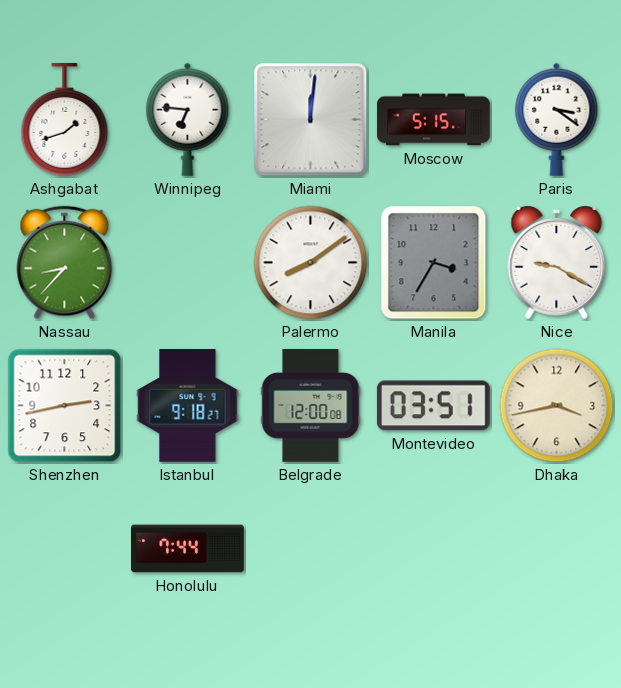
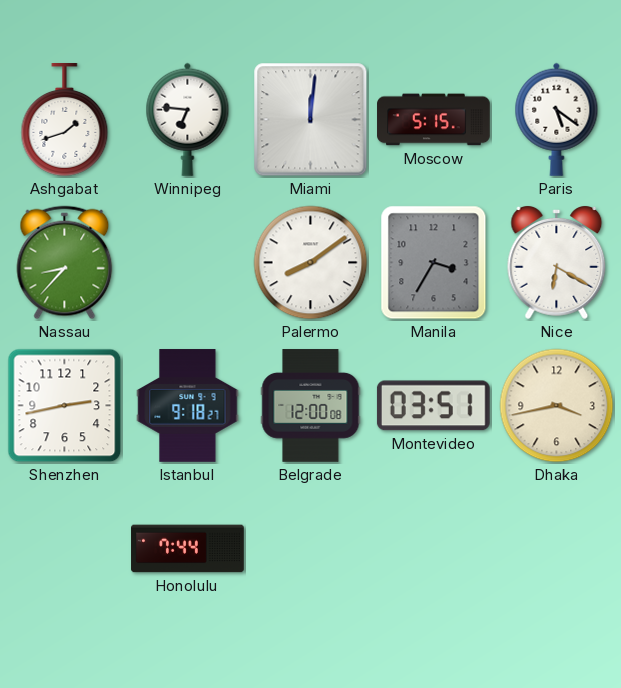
Paris: 3:21 -> 5:21
Nice: 9:20 -> 6:20
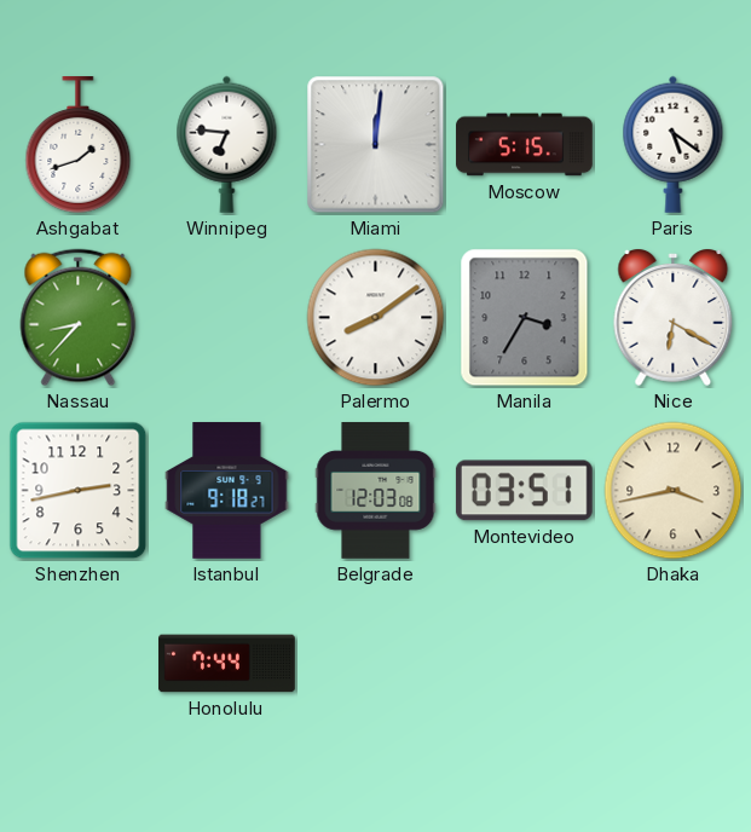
Belgrade: 12:00 -> 12:03
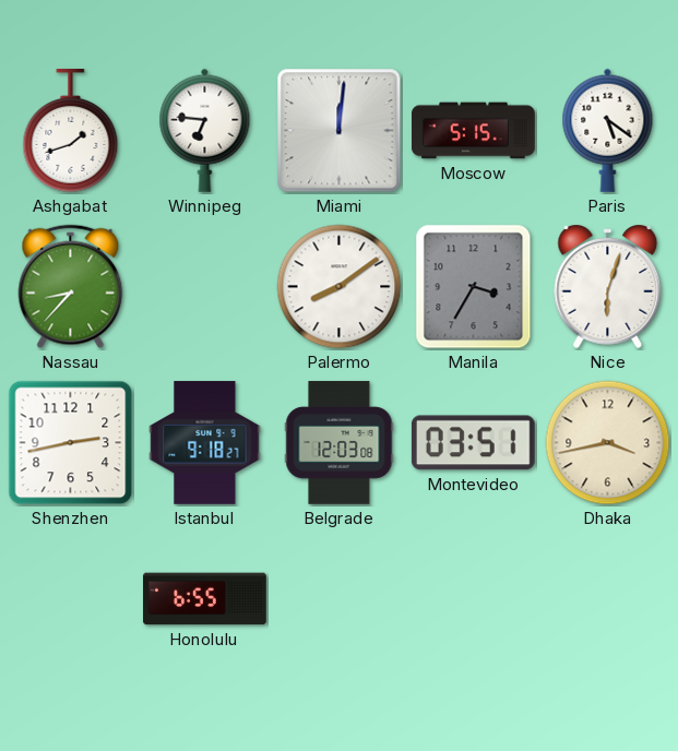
Nice: 6:20 -> 6:03
Honolulu: 7:44 -> 6:55
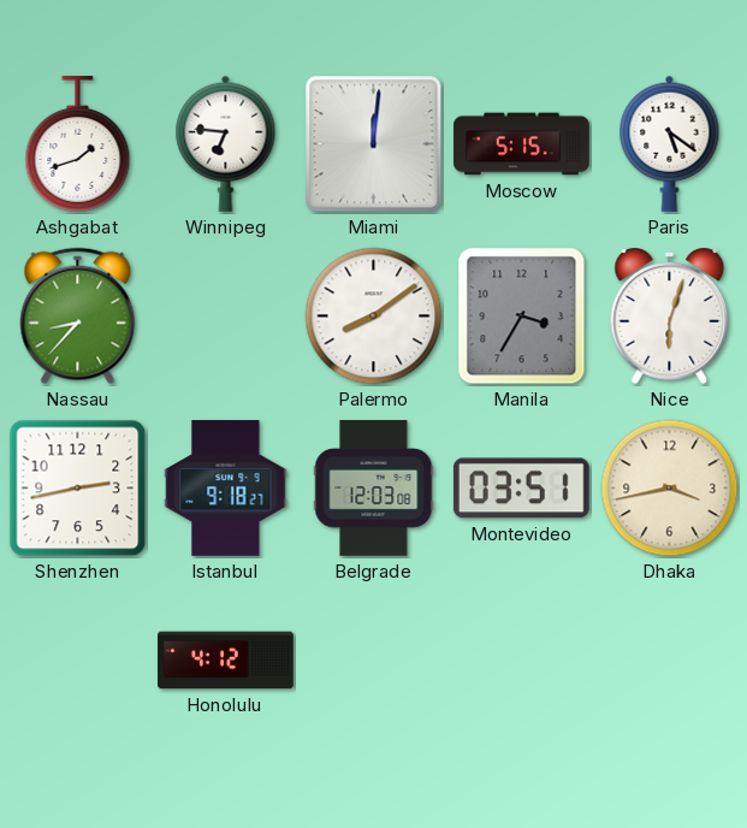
Honolulu: 6:55 -> 4:12
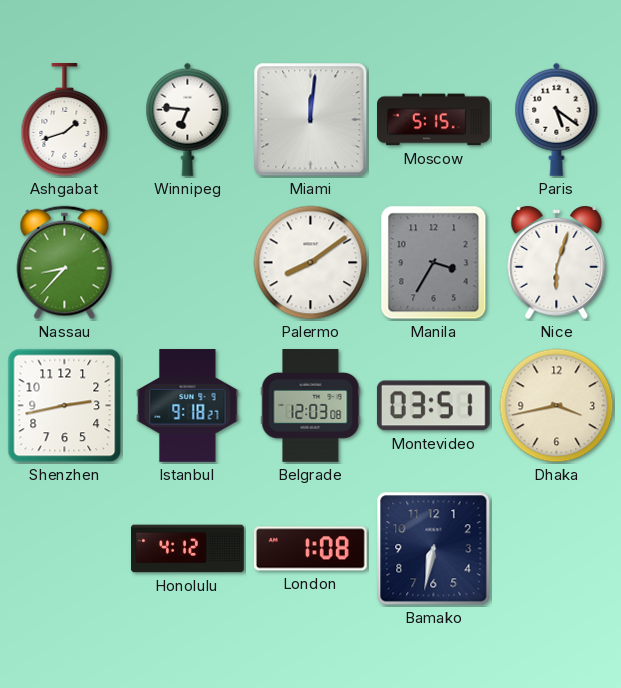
London: none -> 1:08
Bamako: none -> 6:32
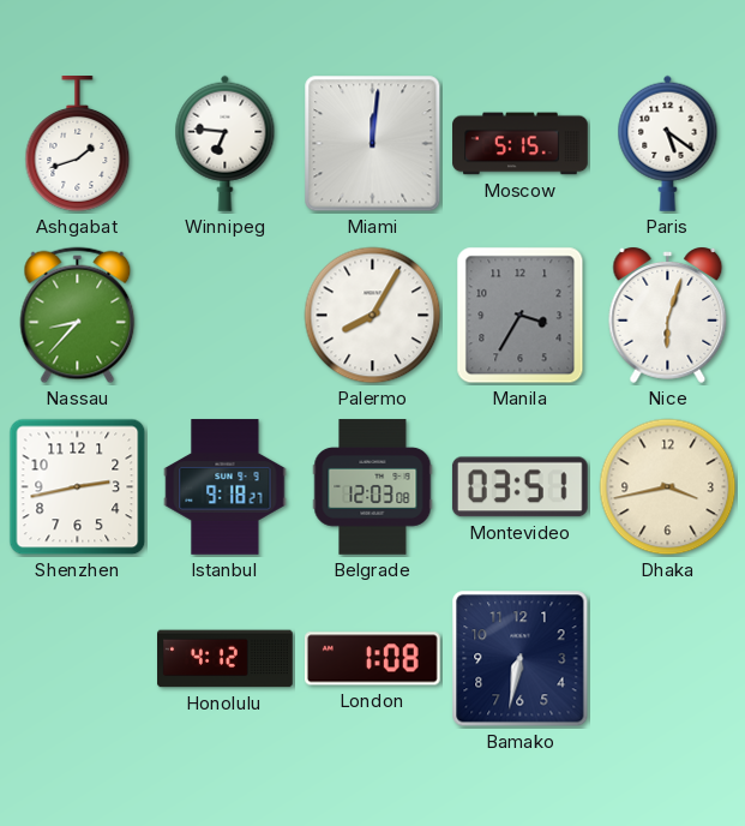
Palermo: 8:09 -> 8:05
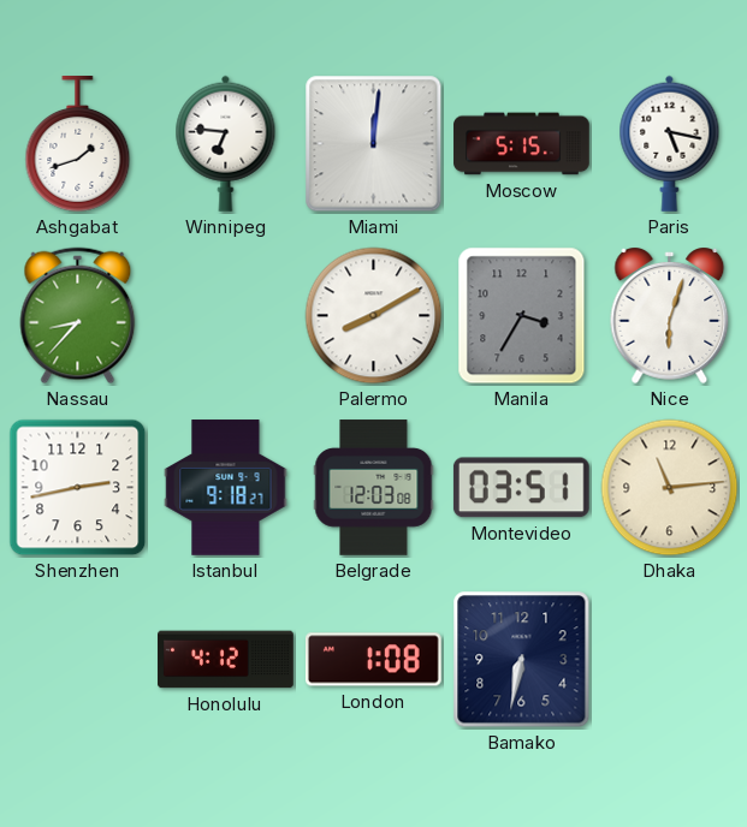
Paris: 5:21 -> 5:17
Palermo: 8:05 -> 8:10
Dhaka: 3:43 -> 11:14
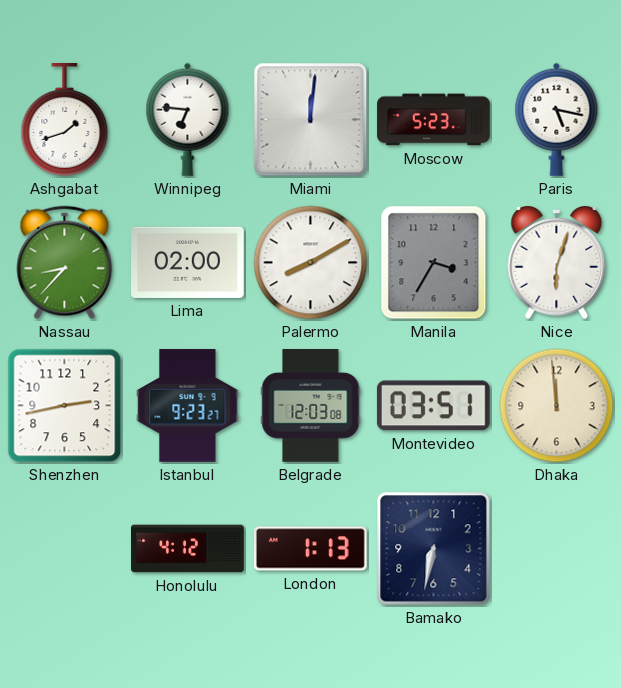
Moscow: 5:15 -> 5:23
Lima: none -> 02:00
Istanbul: 9:18 -> 9:23
Dhaka: 11:14 -> 11:59
London: 1:08 -> 1:13
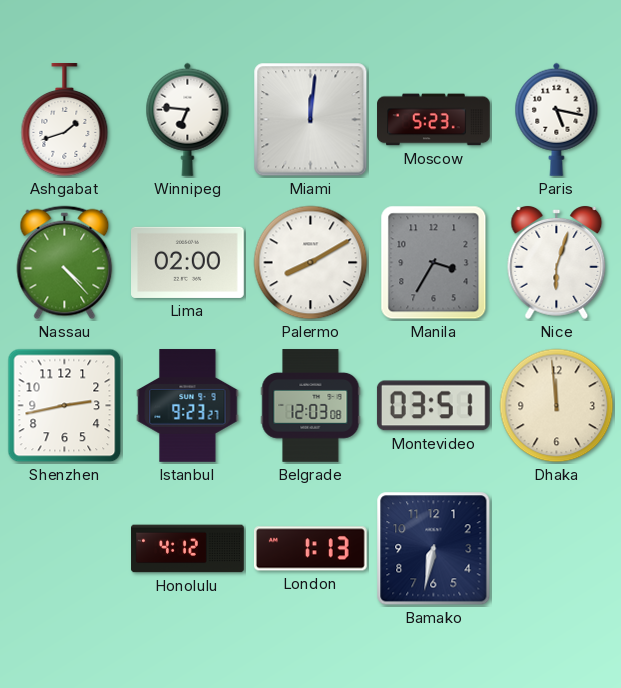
Nassau: 8:37 -> 4:23
